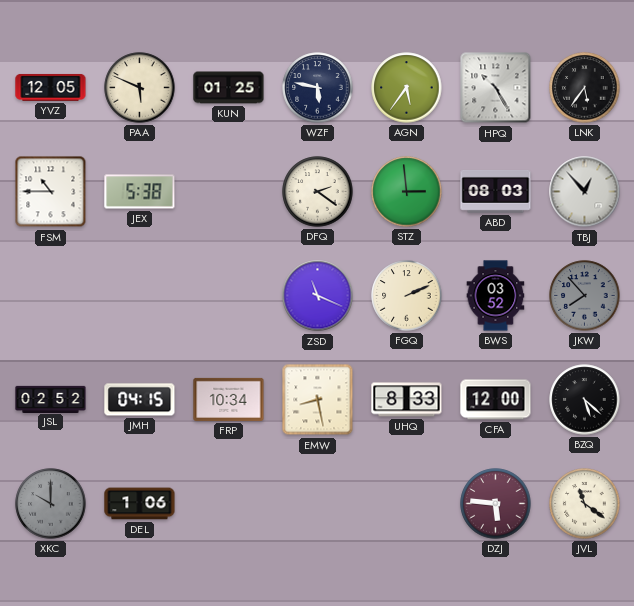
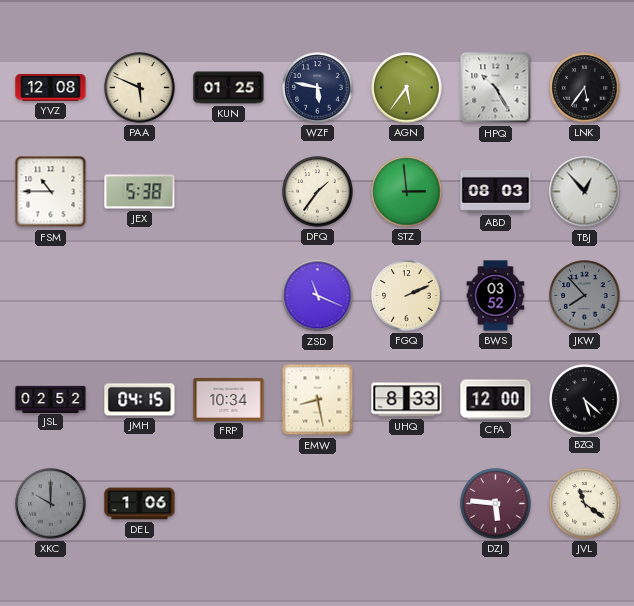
YVZ: 12:05 -> 12:08
DFQ: 2:21 -> 1:36
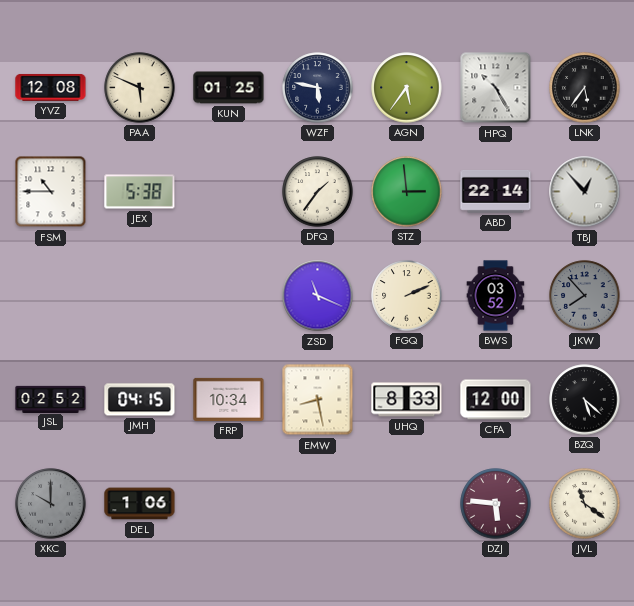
ABD: 08:03 -> 22:14
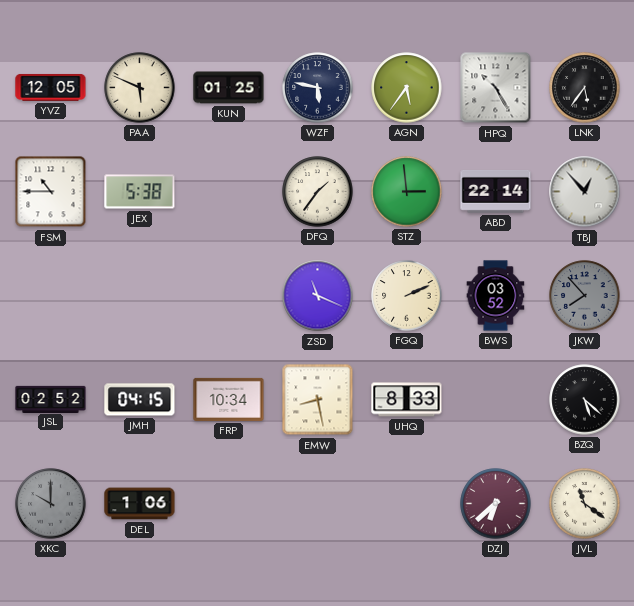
YVZ: 12:08 -> 12:05
CFA: 12:00 -> none
DZJ: 5:46 -> 6:38
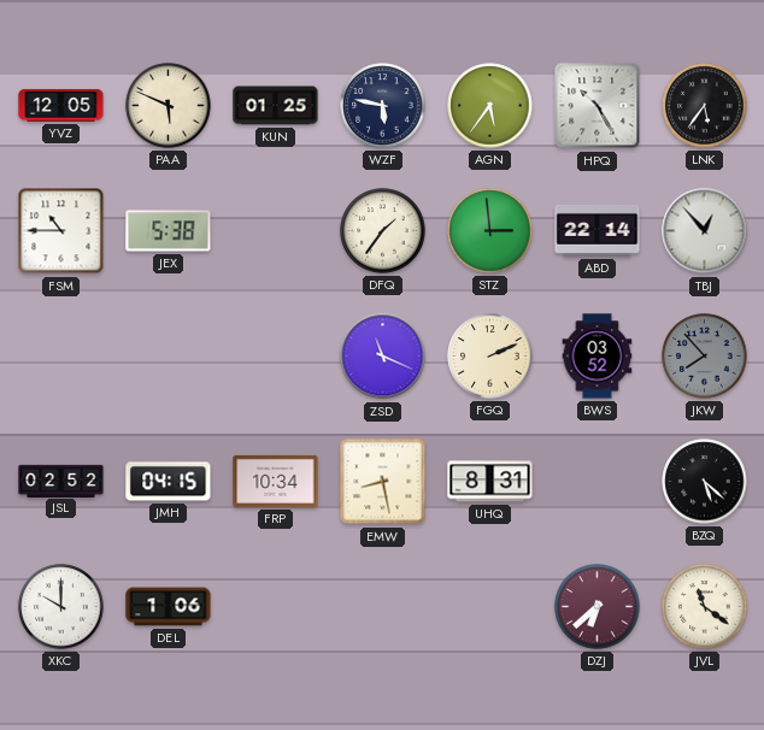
UHQ: 8:33 -> 8:31
XKC dial: grey -> white
